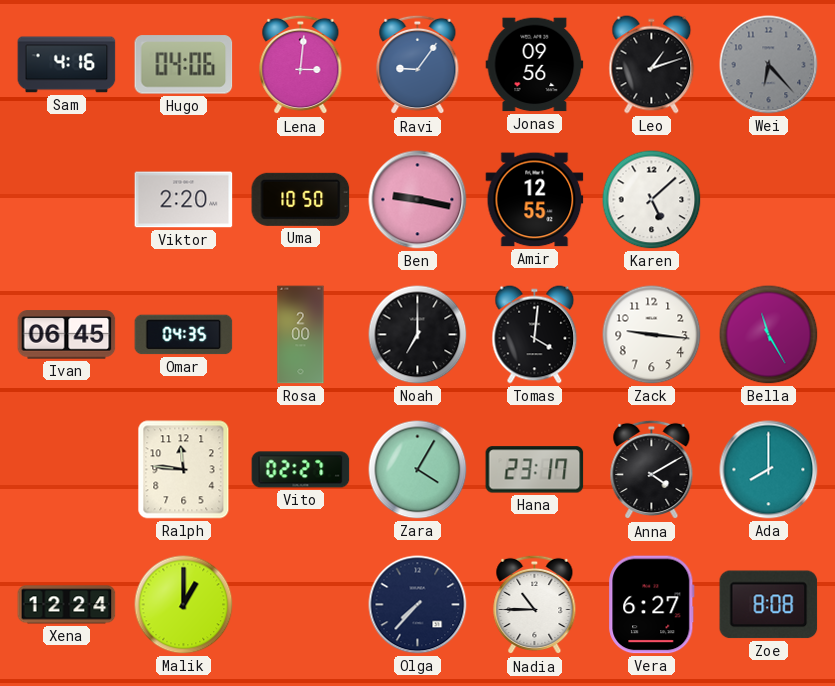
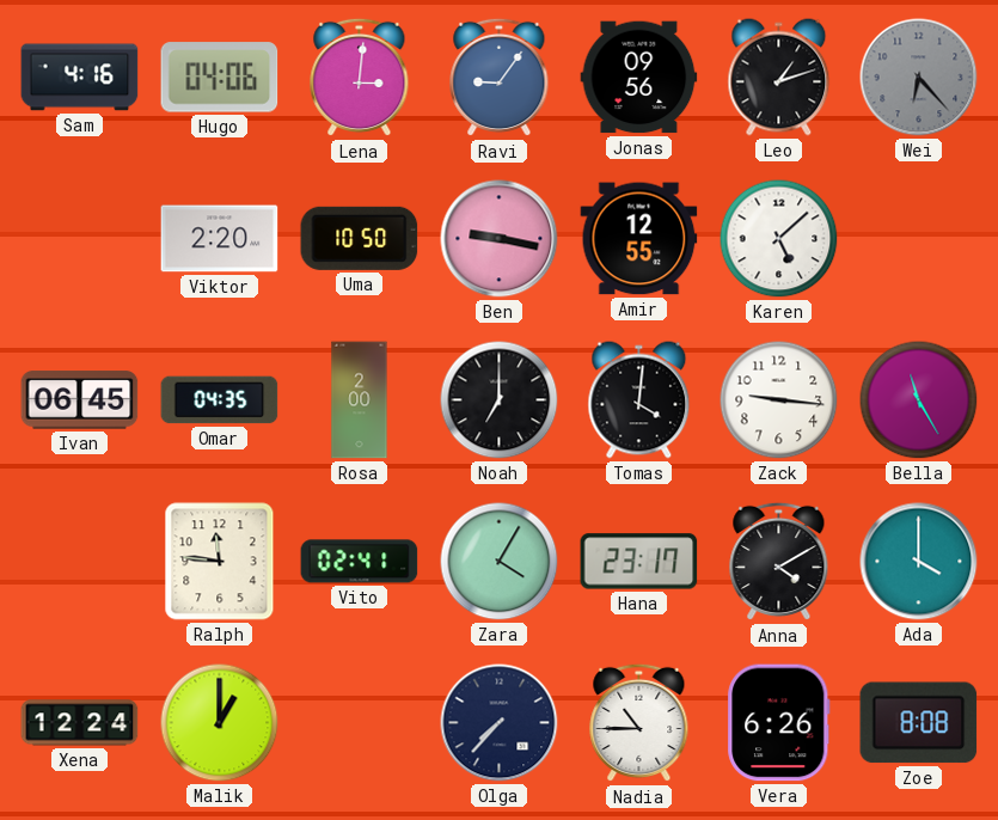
Vito: 02:27 -> 02:41
Ada: 8:00 -> 4:00
Vera: 6:27 -> 6:26
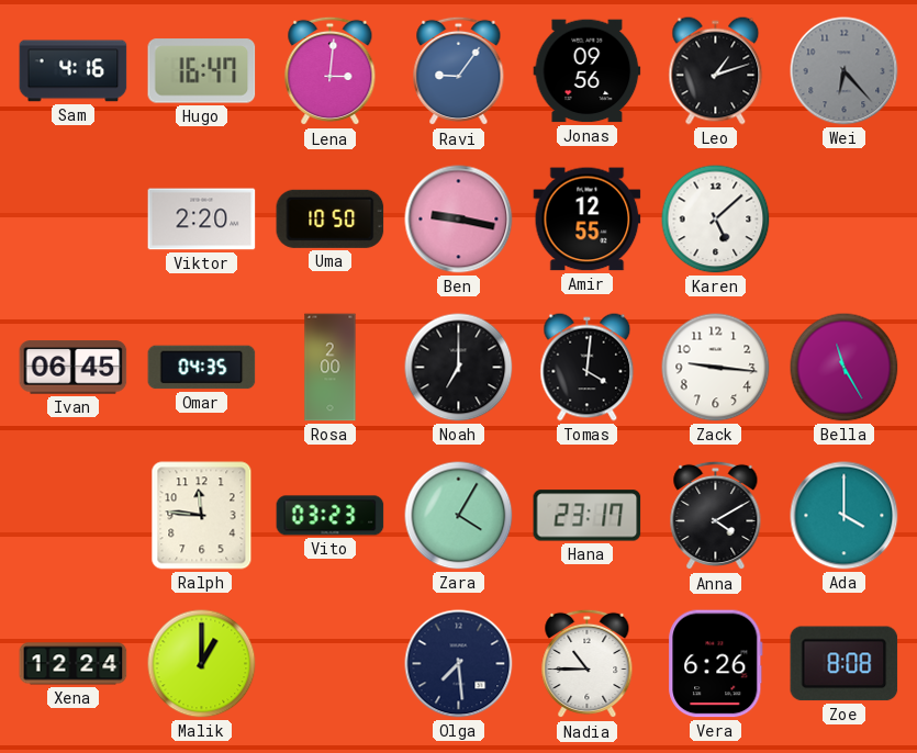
Hugo: 04:06 -> 16:47
Vito: 02:41 -> 03:23
Olga: 7:37 -> 7:29
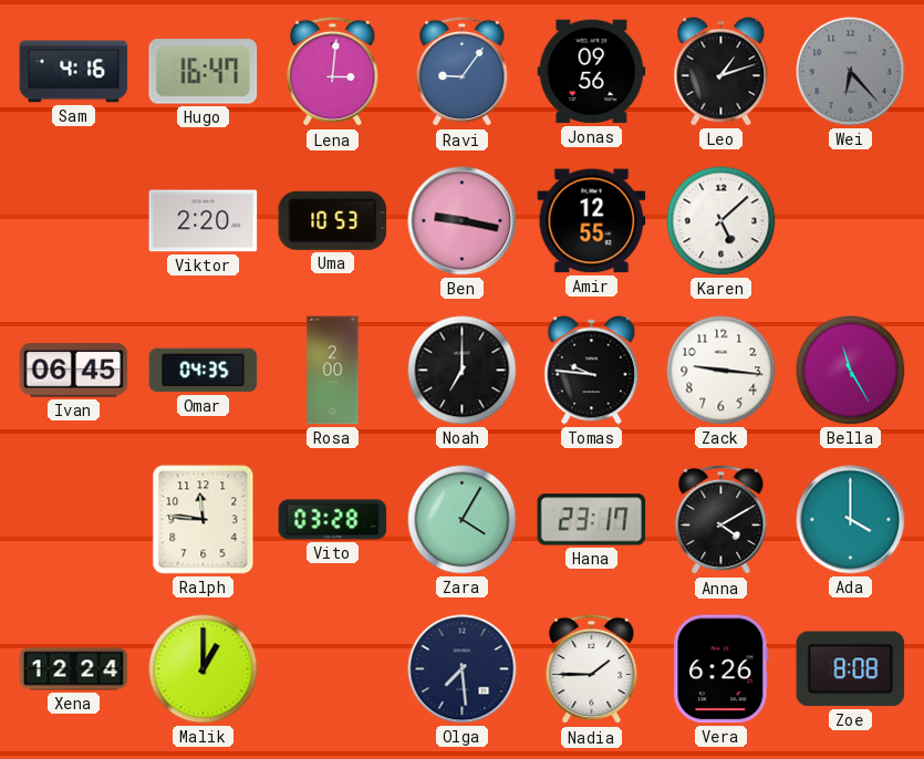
Uma: 10:50 -> 10:53
Tomas: 4:01 -> 9:46
Vito: 03:23 -> 03:28
Nadia: 10:45 -> 1:45
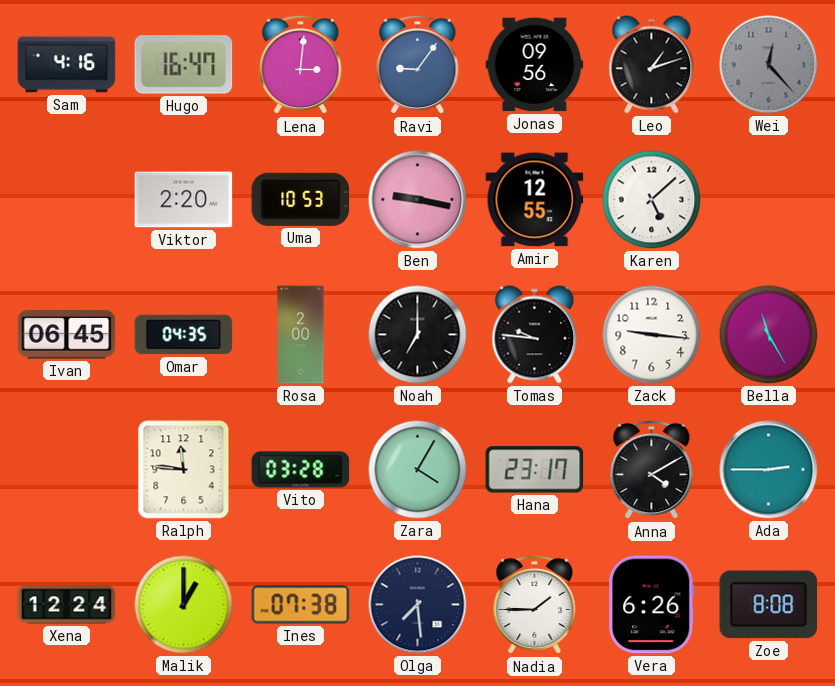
Wei: 6:23 -> 12:23
Ada: 4:00 -> 2:45
Ines: none -> 07:38
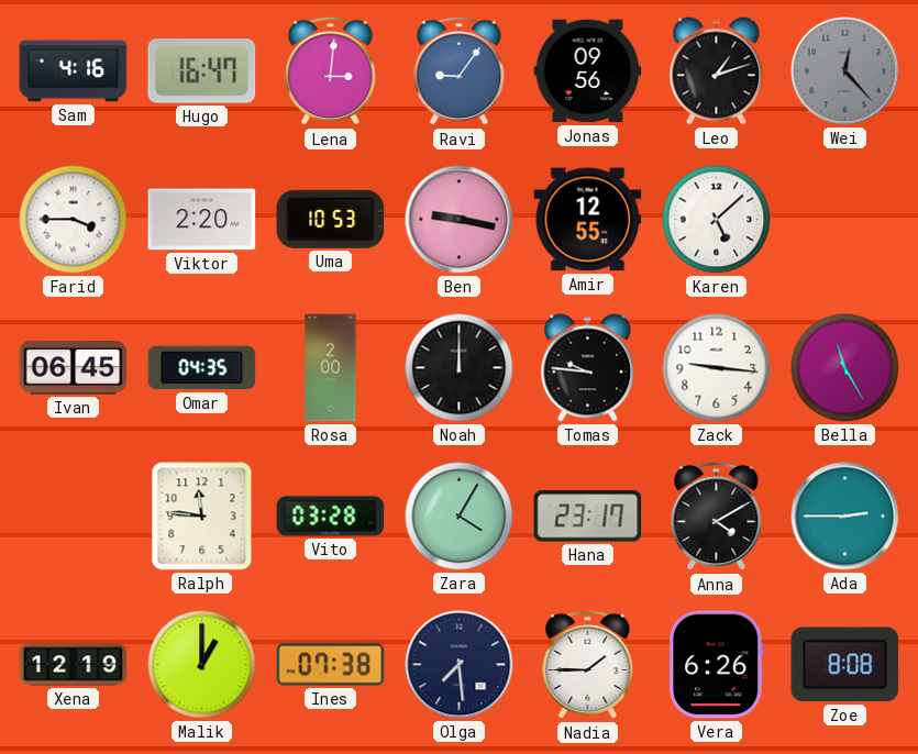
Farid: none -> 3:45
Noah: 7:00 -> 12:00
Xena: 12:24 -> 12:19
